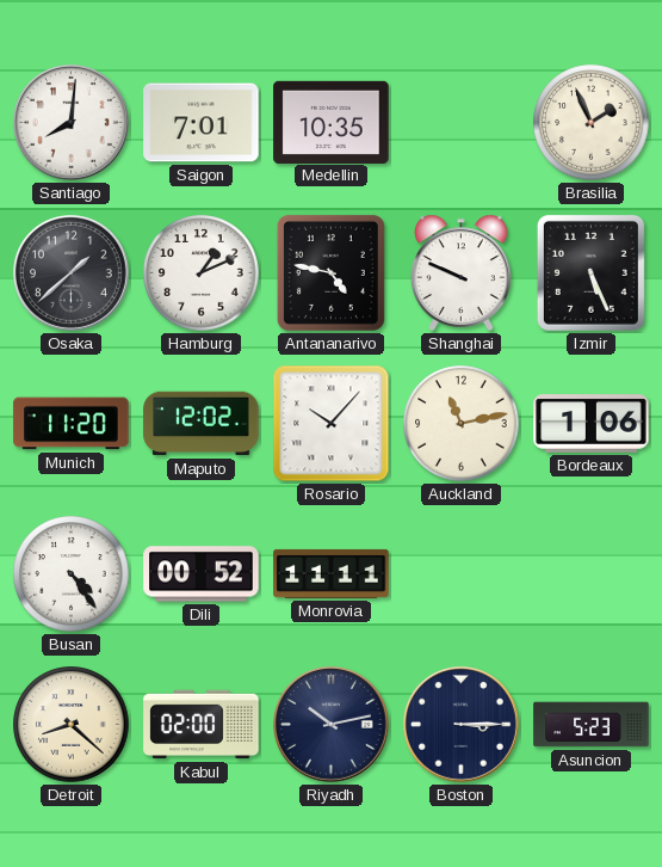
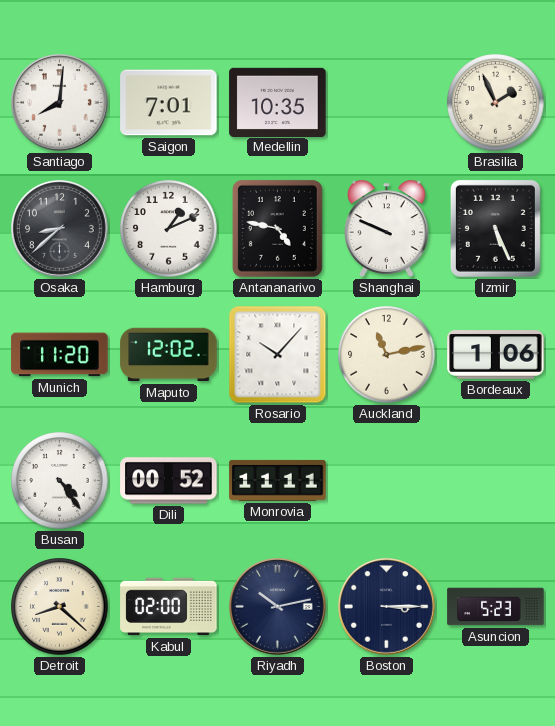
Osaka: 1:38 -> 8:38
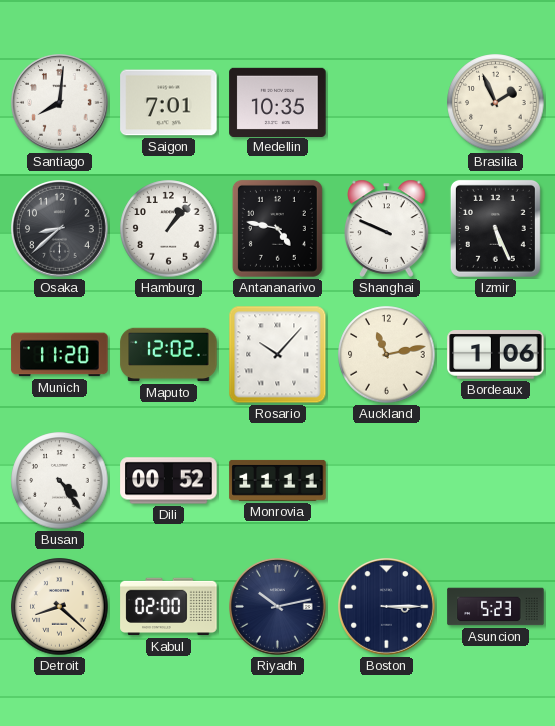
Hamburg: 1:11 -> 1:07
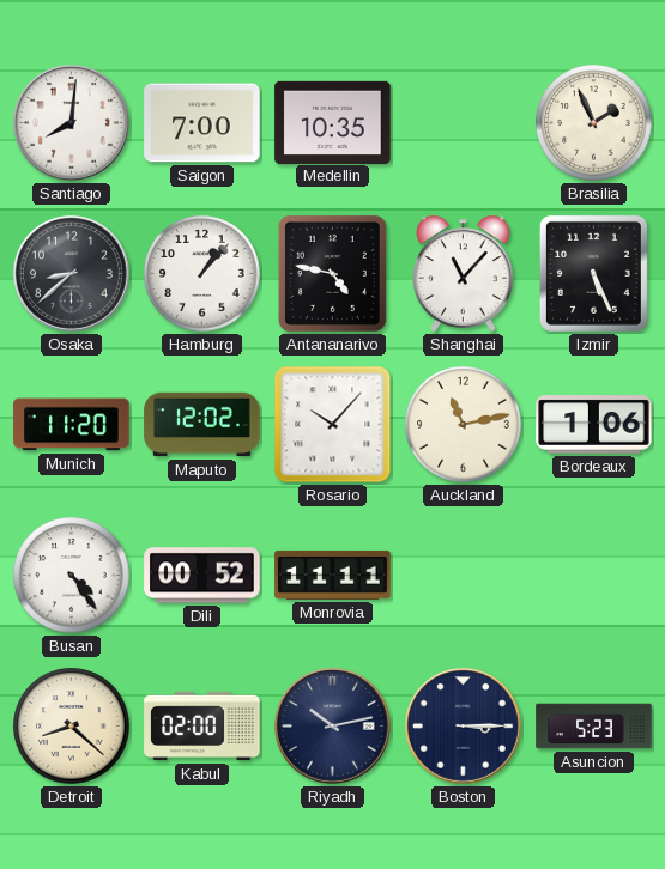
Saigon: 7:01 -> 7:00
Shanghai: 9:49 -> 11:07
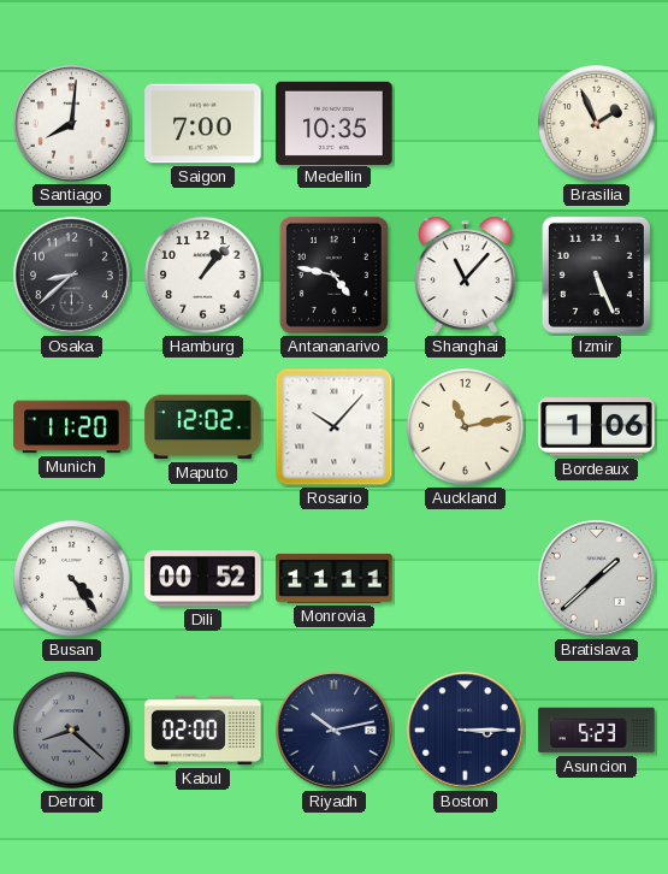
Bratislava: none -> 1:38
Detroit dial: cream -> grey
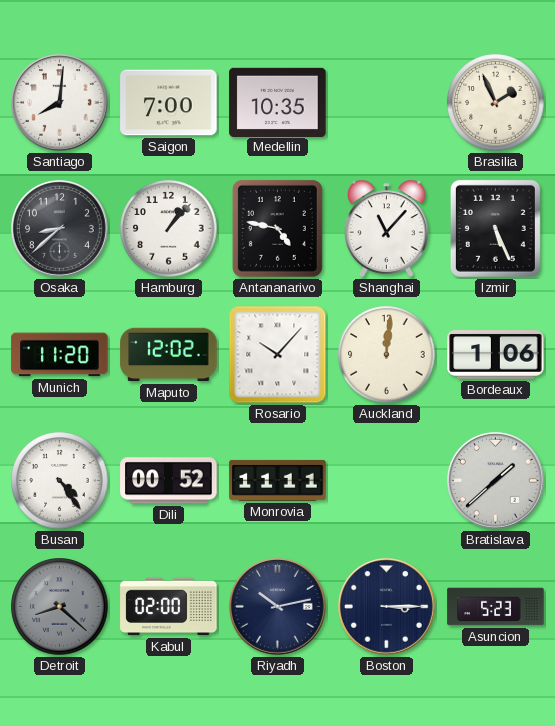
Auckland: 11:13 -> 12:01
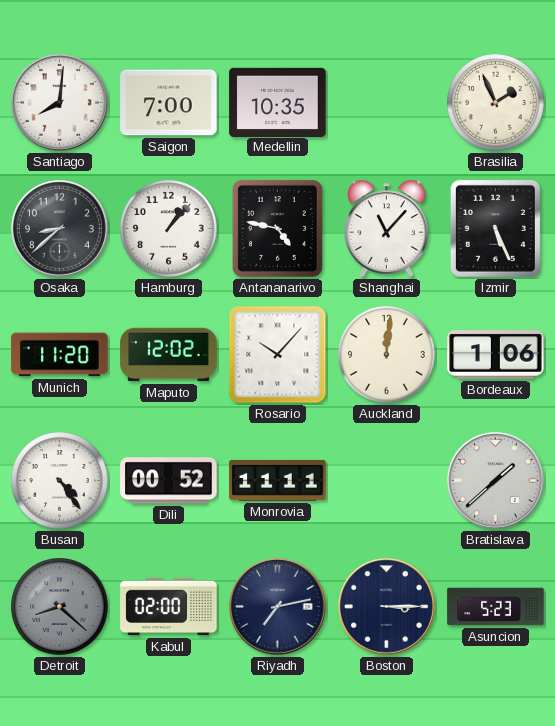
Riyadh: 10:13 -> 7:13
